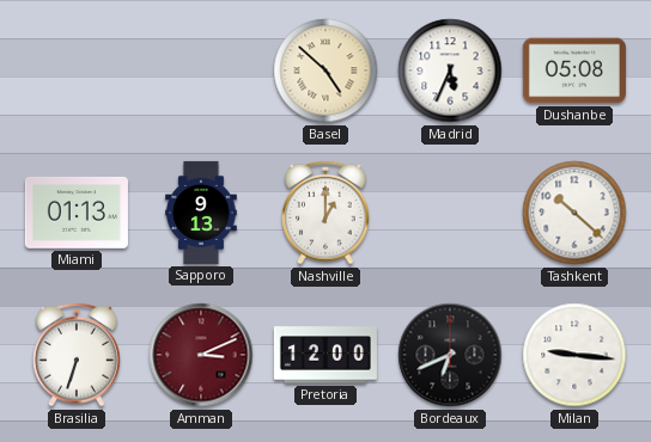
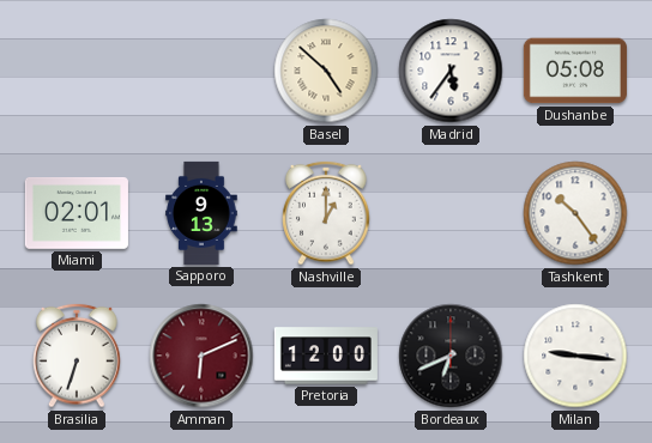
Madrid: 5:34 -> 5:36
Miami: 01:13 -> 02:01
Tashkent: 10:22 -> 10:24
Amman: 3:11 -> 6:11
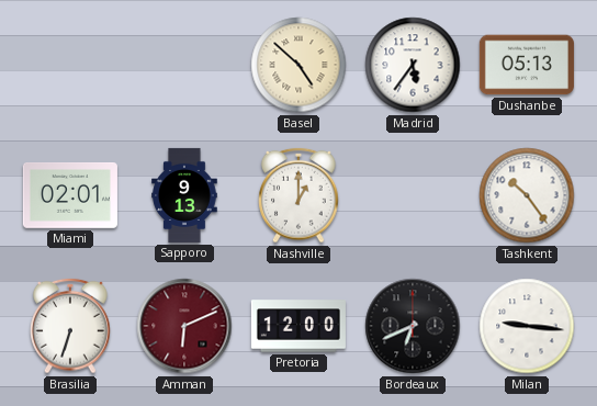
Dushanbe: 05:08 -> 05:13
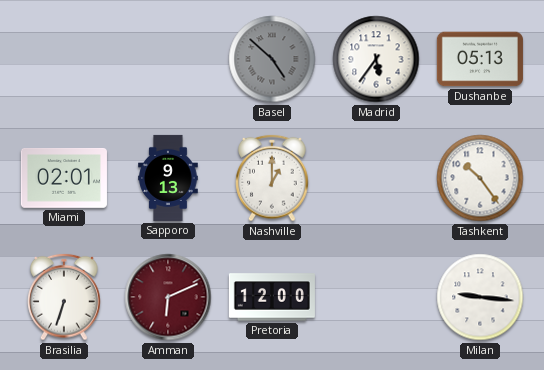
Basel dial: cream -> grey
Bordeaux: 6:41 -> none
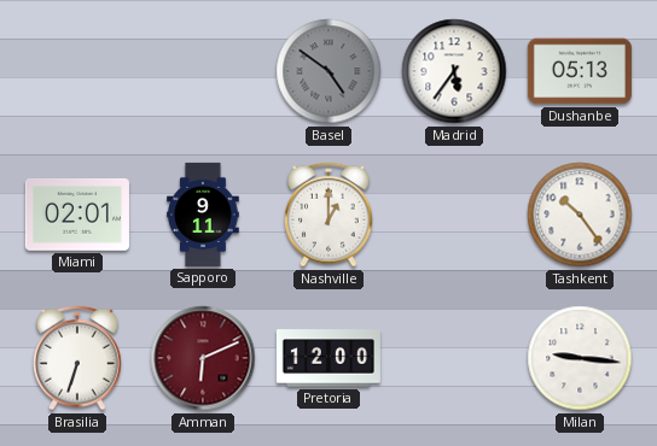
Basel: 4:52 -> 4:51
Sapporo: 9:13 -> 9:11
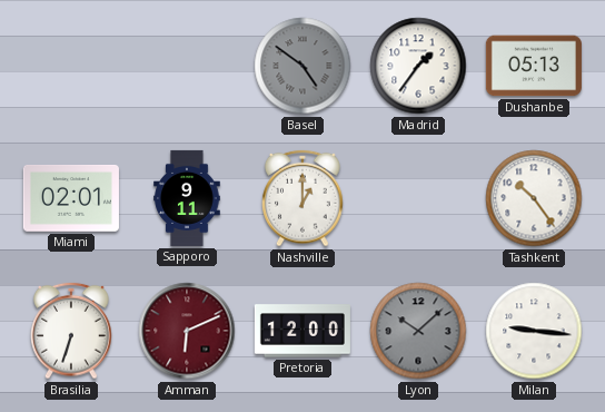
Madrid: 5:36 -> 1:36
Lyon: none -> 10:08
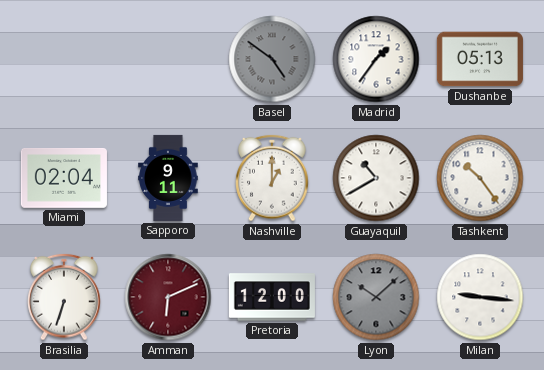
Miami: 02:01 -> 02:04
Guayaquil: none -> 10:40
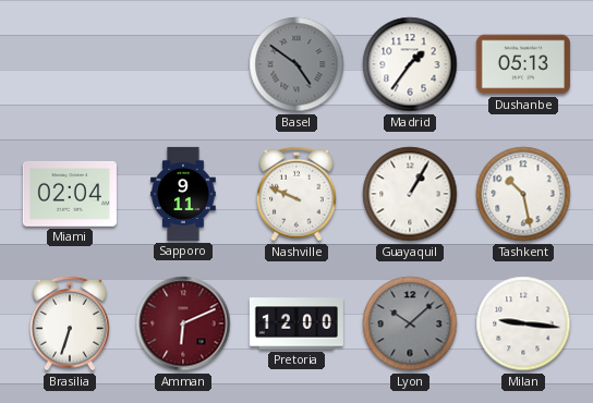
Nashville: 1:00 -> 9:49
Guayaquil: 10:40 -> 1:05
Tashkent: 10:24 -> 10:28
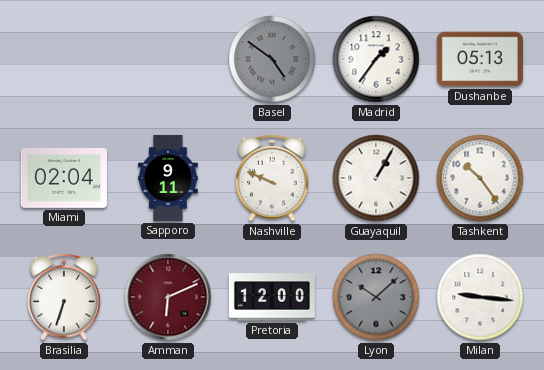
Tashkent: 10:28 -> 10:24
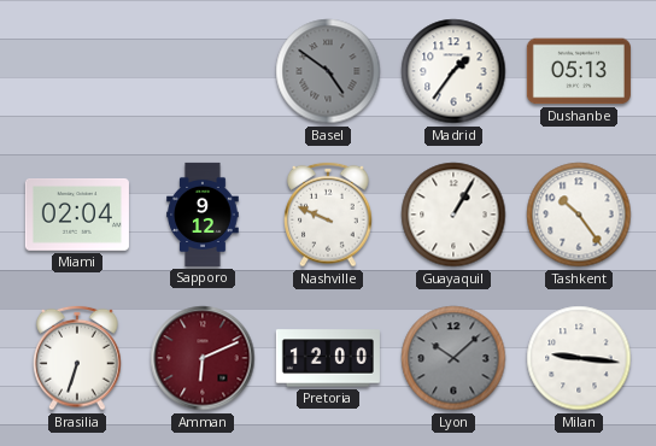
Sapporo: 9:11 -> 9:12
